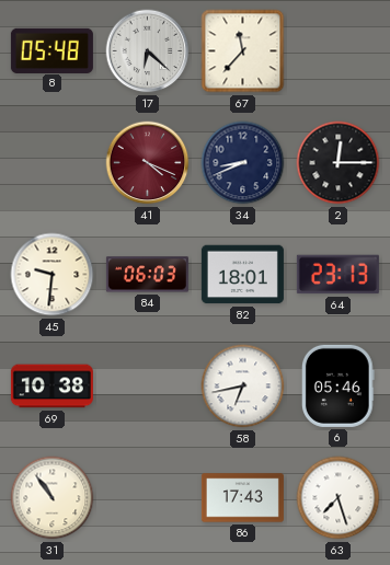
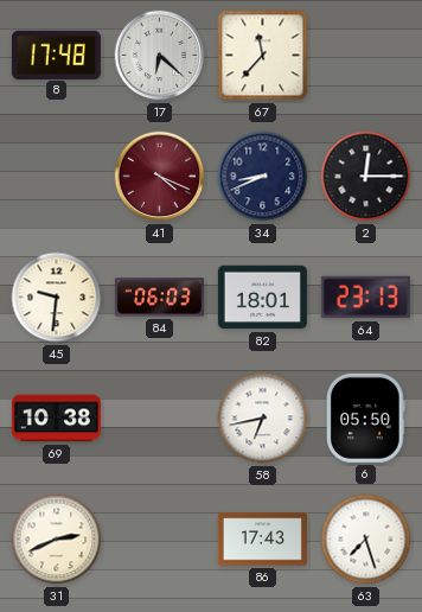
8: 05:48 -> 17:48
6: 05:46 -> 05:50
31: 10:54 -> 2:41
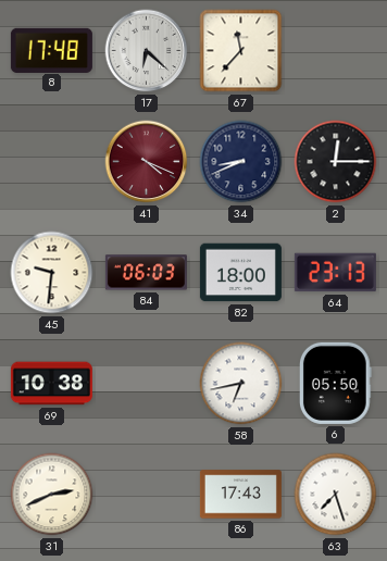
82: 18:01 -> 18:00
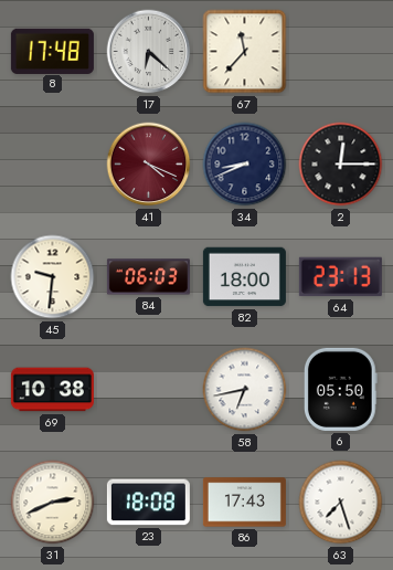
23: none -> 18:08
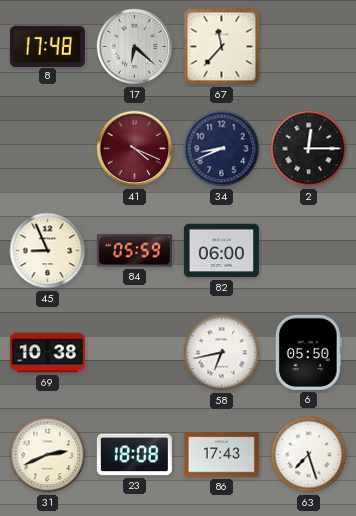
45: 9:31 -> 8:56
84: 06:03 -> 05:59
82: 18:00 -> 06:00
64: 23:13 -> none
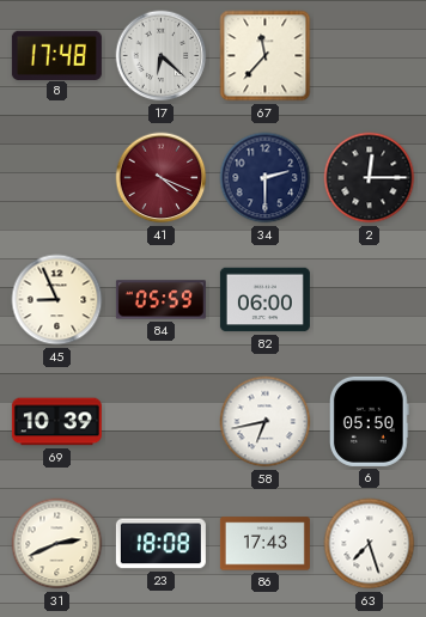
34: 8:41 -> 2:30
69: 10:38 -> 10:39
